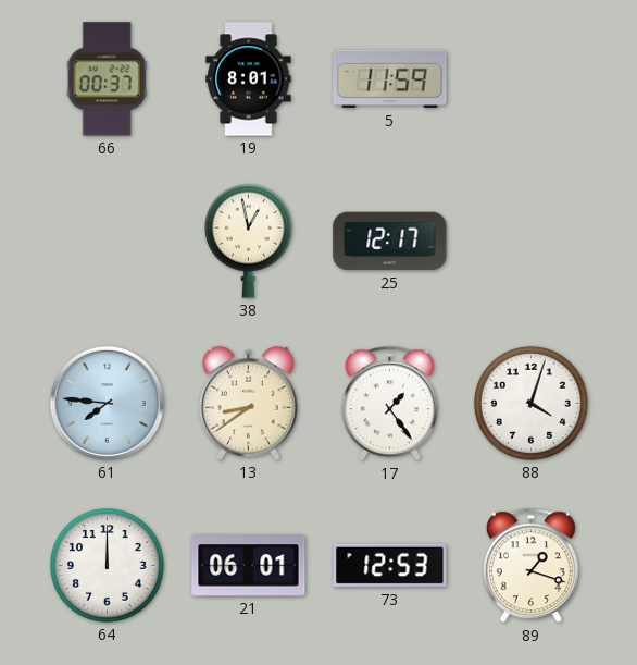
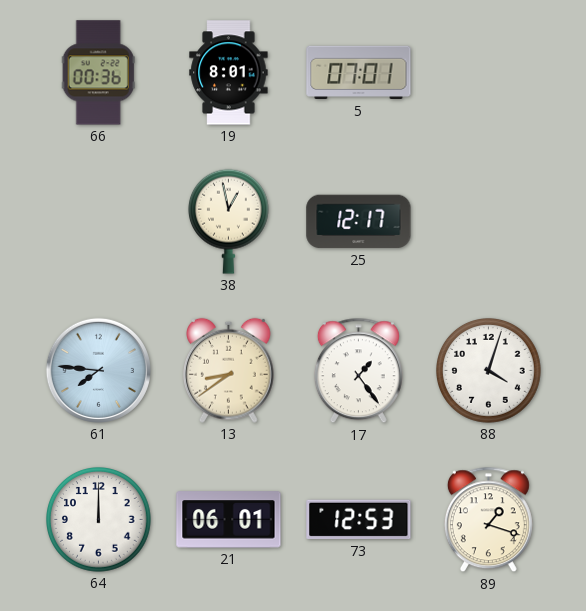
66: 00:37 -> 00:36
5: 11:59 -> 07:01
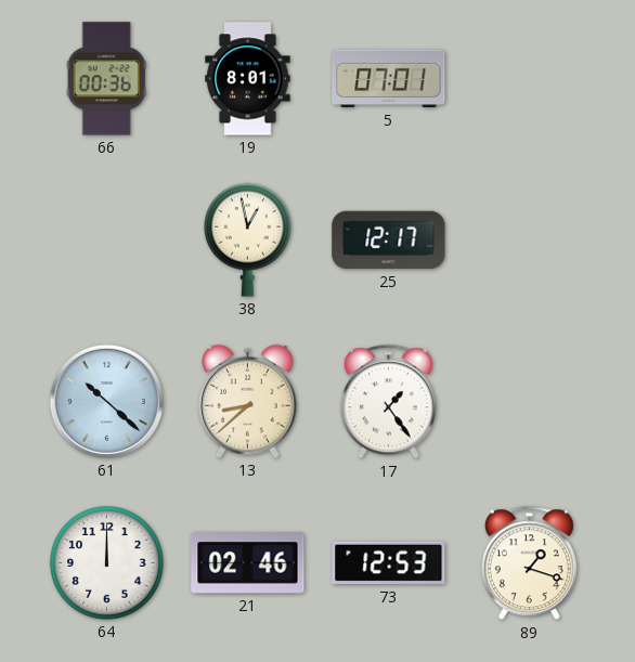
61: 7:46 -> 10:22
13: 8:39 -> 8:38
88: 4:03 -> none
21: 06:01 -> 02:46
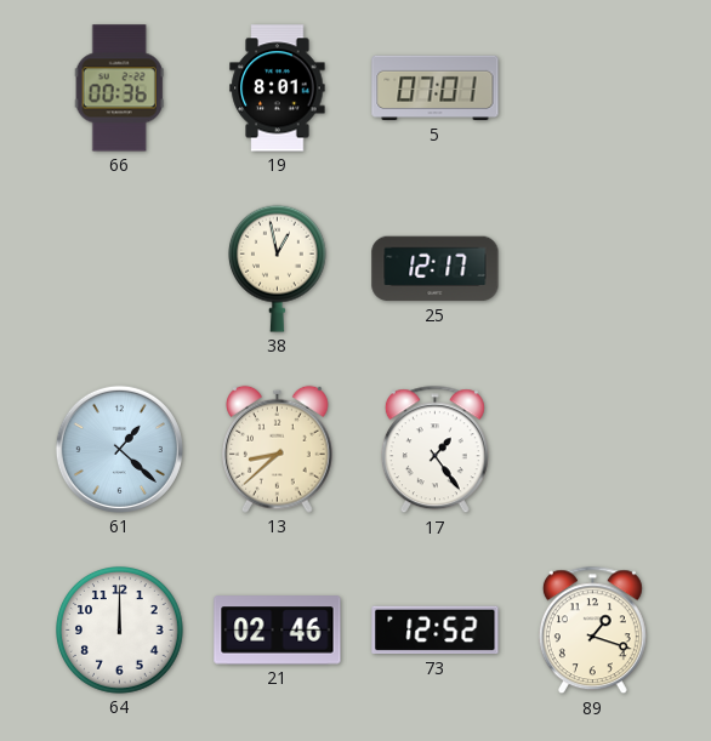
61: 10:22 -> 1:22
73: 12:53 -> 12:52
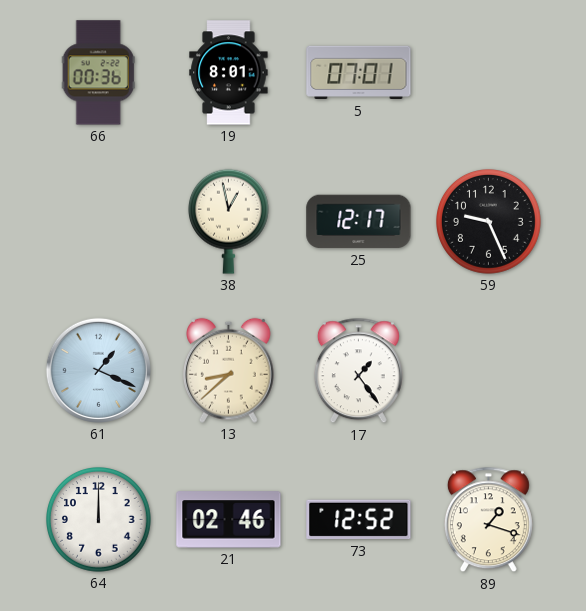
59: none -> 9:26
61: 1:22 -> 1:19
